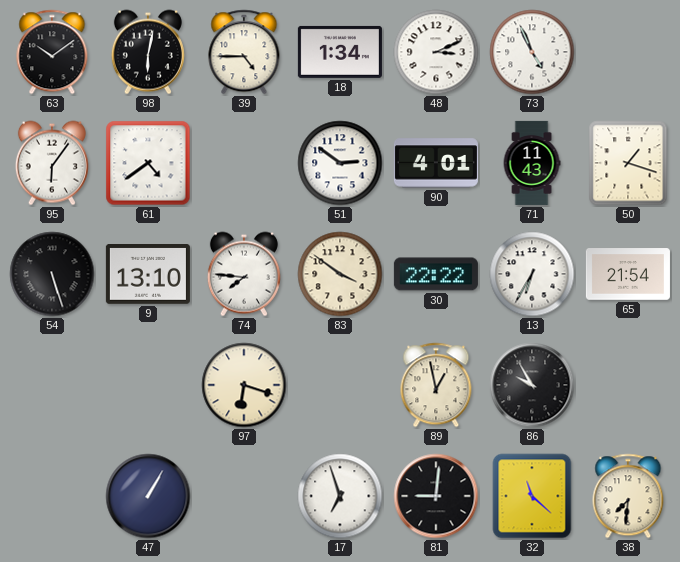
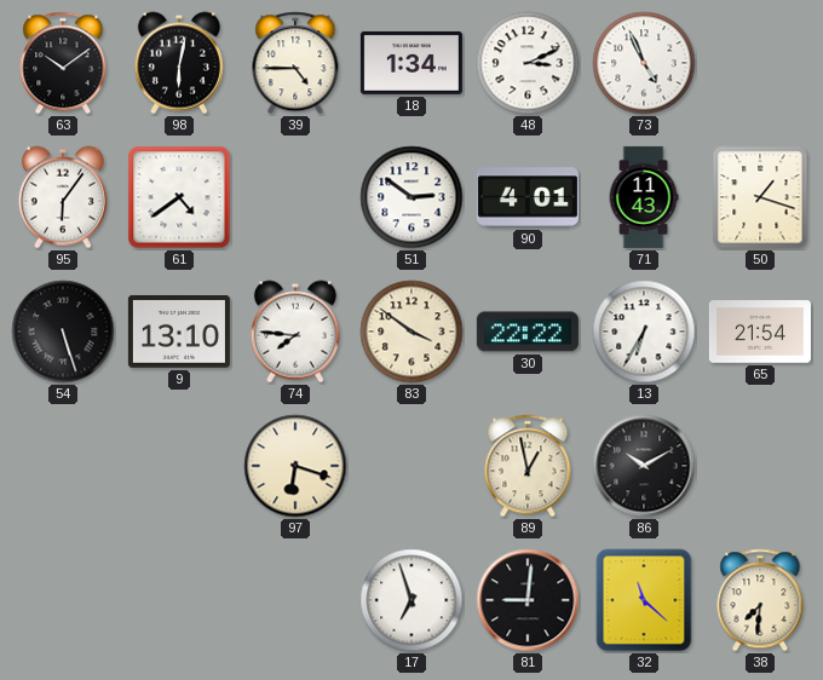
86: 9:55 -> 10:10
47: 1:05 -> none
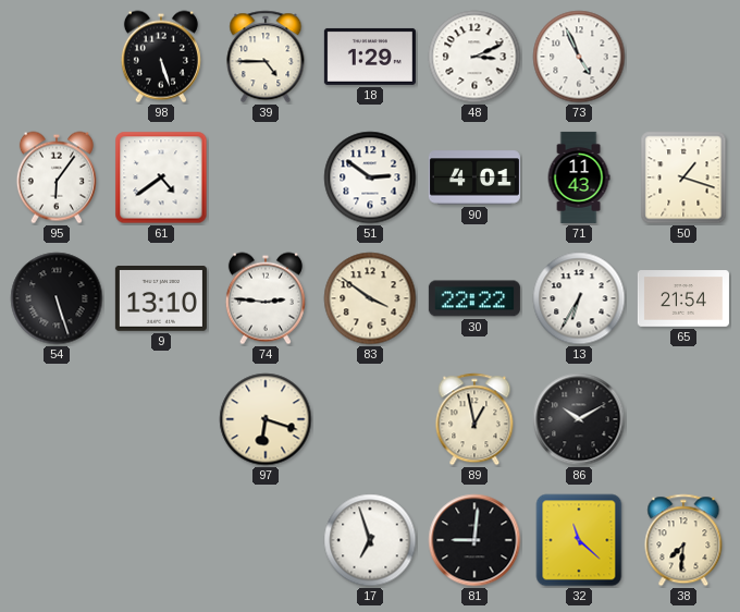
63: 10:09 -> none
98: 6:02 -> 5:27
18: 1:34 -> 1:29
74: 7:46 -> 2:46
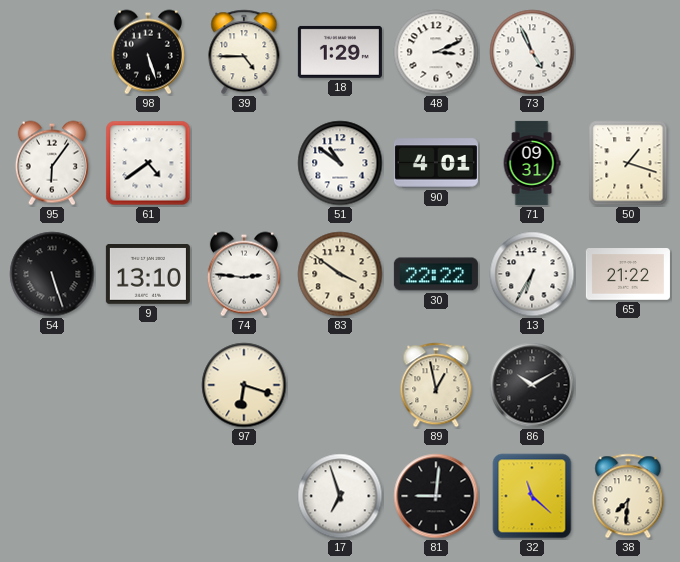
51: 2:51 -> 10:51
71: 11:43 -> 09:31
65: 21:54 -> 21:22
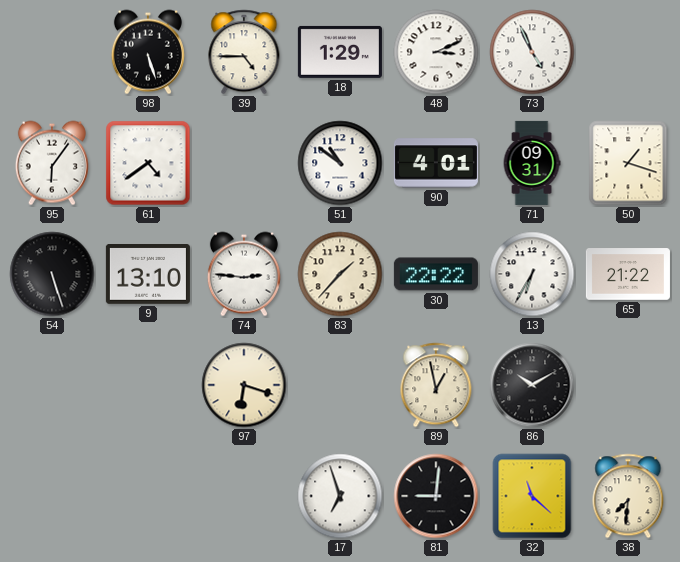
83: 3:51 -> 1:37
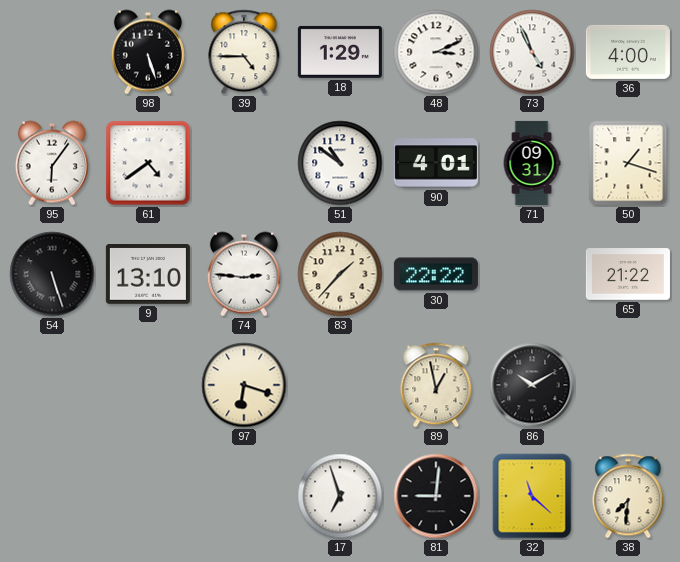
36: none -> 4:00
13: 6:35 -> none
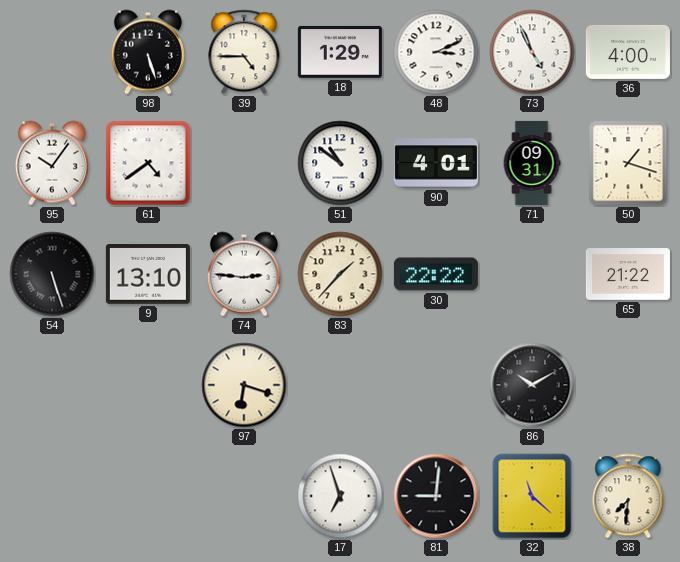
95: 6:06 -> 10:06
89: 12:58 -> none
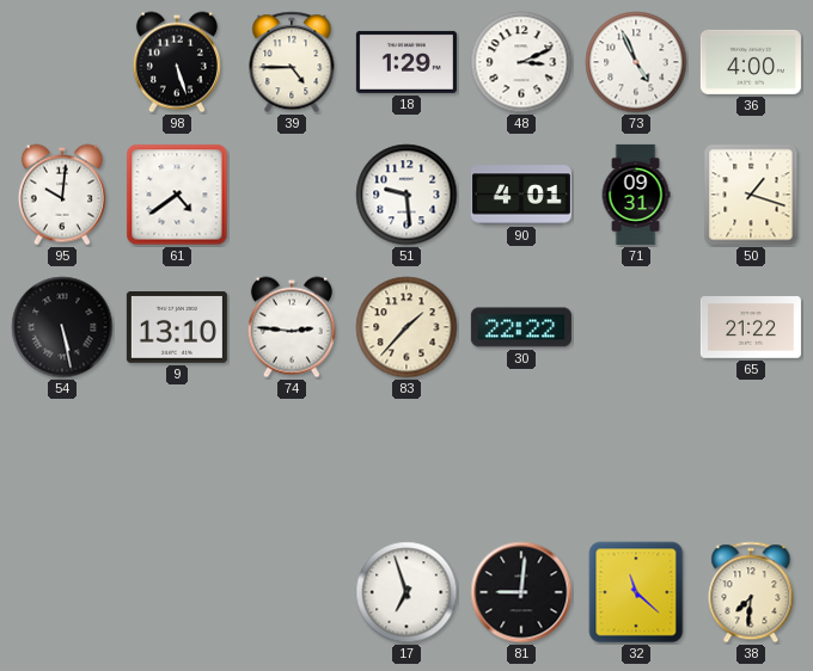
95: 10:06 -> 10:01
51: 10:51 -> 9:29
54: 5:27 -> 5:28
97: 6:18 -> none
86: 10:10 -> none
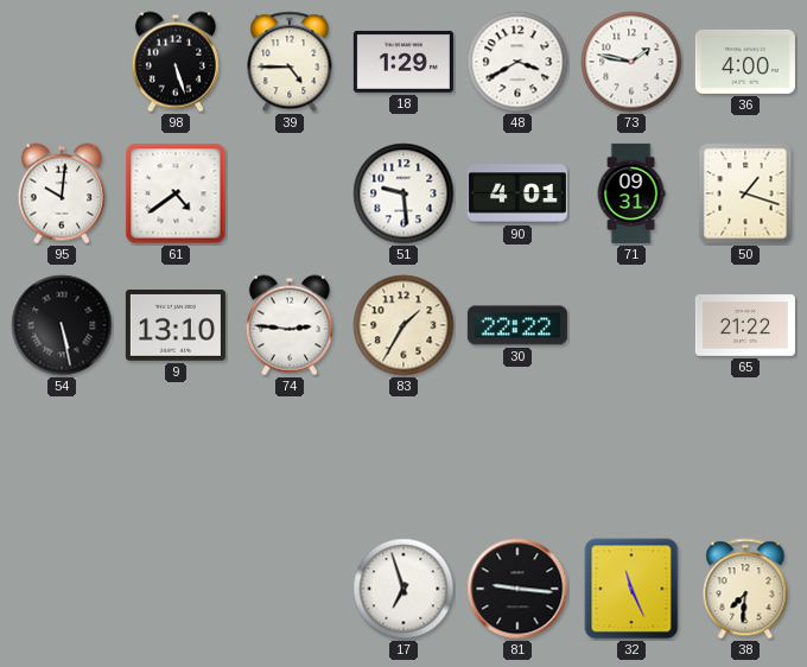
48: 3:11 -> 3:40
73: 4:56 -> 1:47
83: 1:37 -> 1:35
81: 9:01 -> 9:16
32: 11:22 -> 11:26
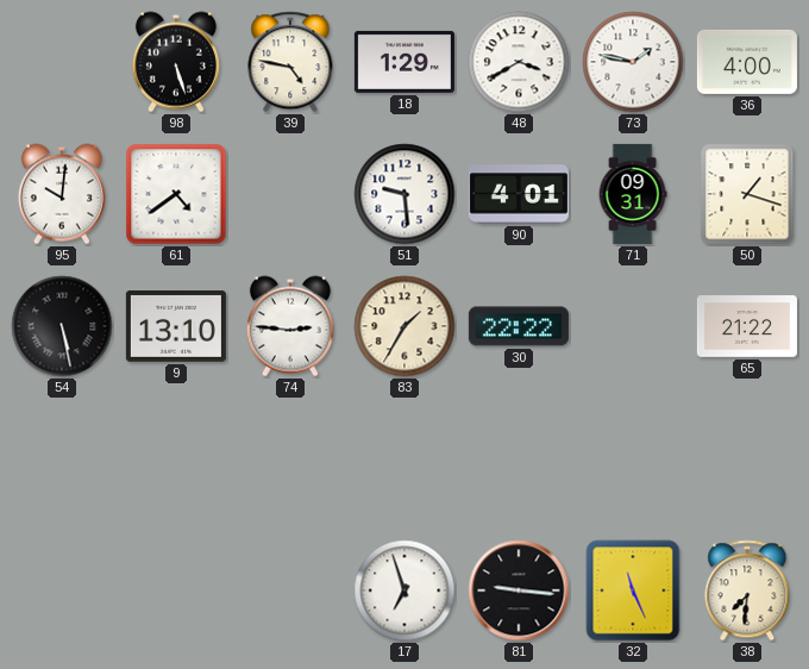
39: 4:45 -> 4:47
